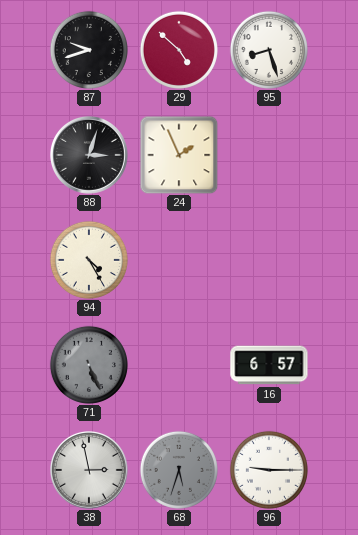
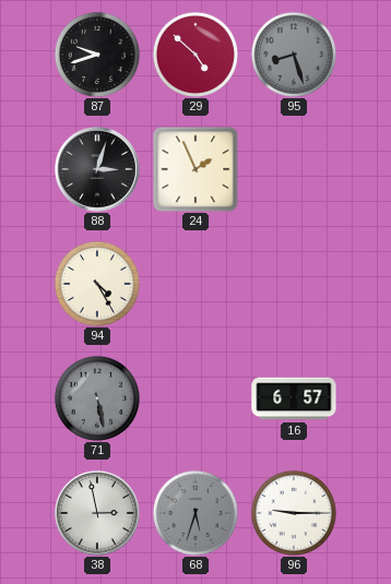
95 dial: white -> grey
71: 5:26 -> 5:28
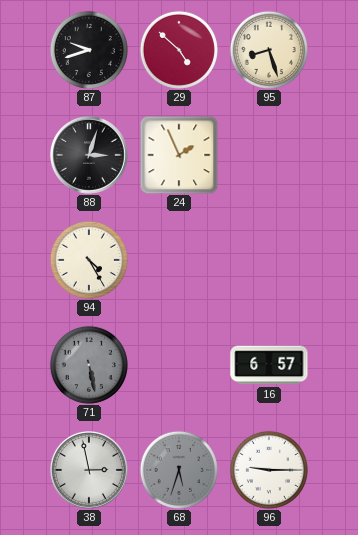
95 dial: grey -> cream
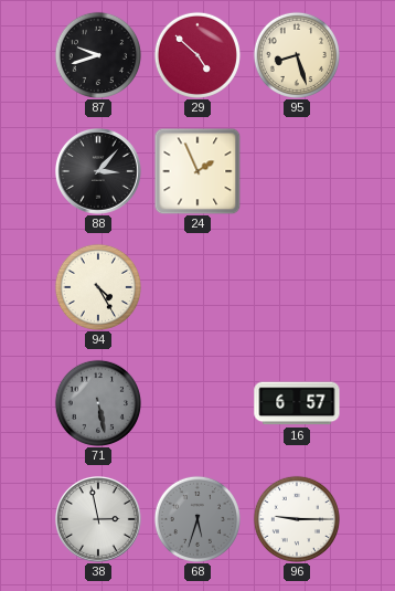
88: 3:03 -> 3:07
